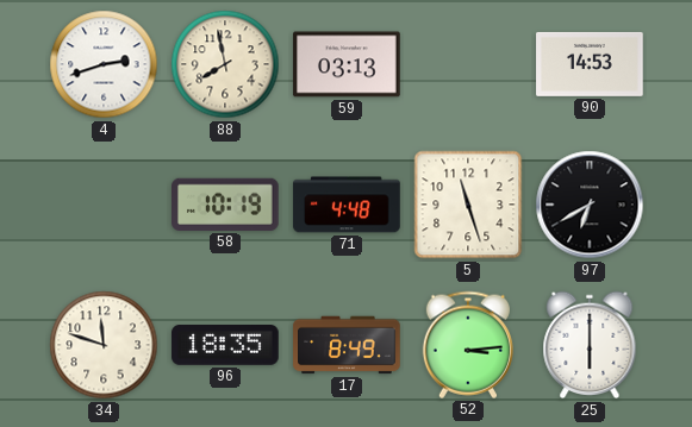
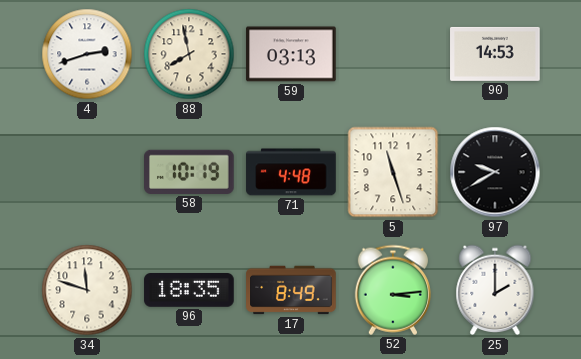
97: 6:40 -> 9:40
25: 6:00 -> 2:00
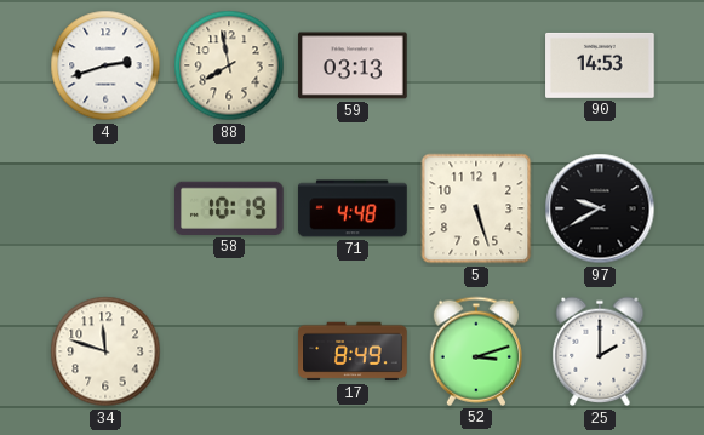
5: 11:27 -> 5:27
96: 18:35 -> none
52: 3:14 -> 3:12
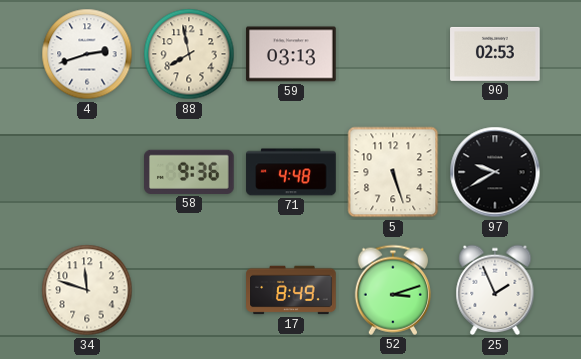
90: 14:53 -> 02:53
58: 10:19 -> 9:36
25: 2:00 -> 1:56
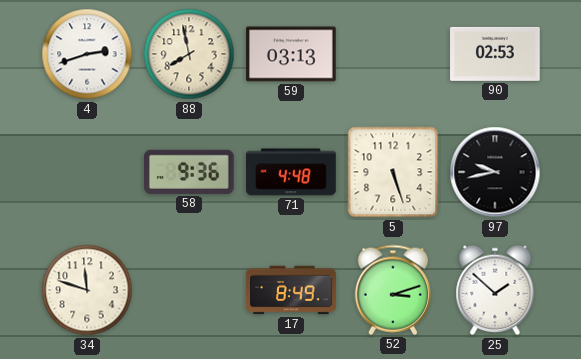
97: 9:40 -> 9:43
25: 1:56 -> 1:52
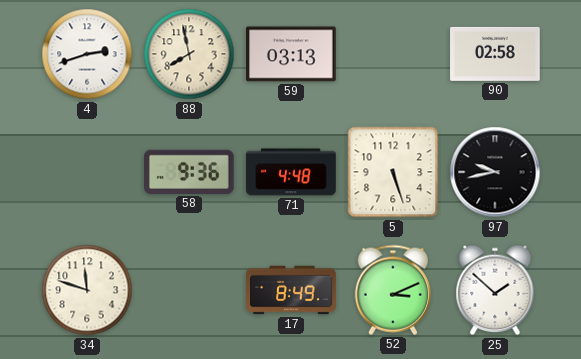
90: 02:53 -> 02:58
52: 3:12 -> 3:11
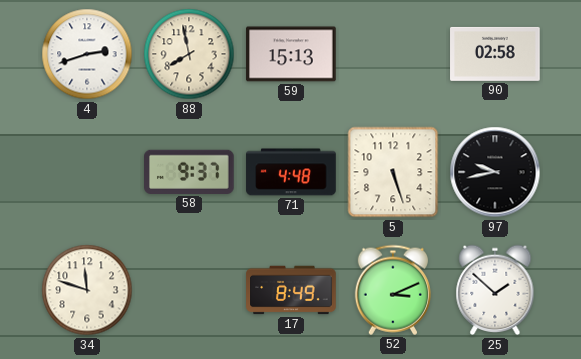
59: 03:13 -> 15:13
58: 9:36 -> 9:37
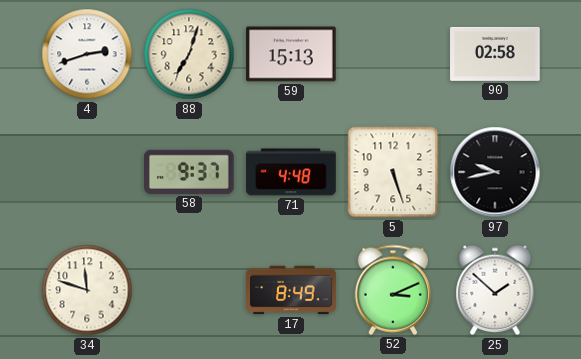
88: 7:58 -> 7:03
